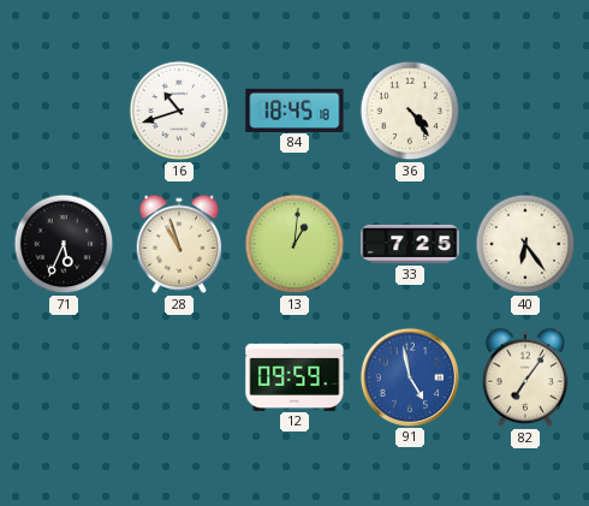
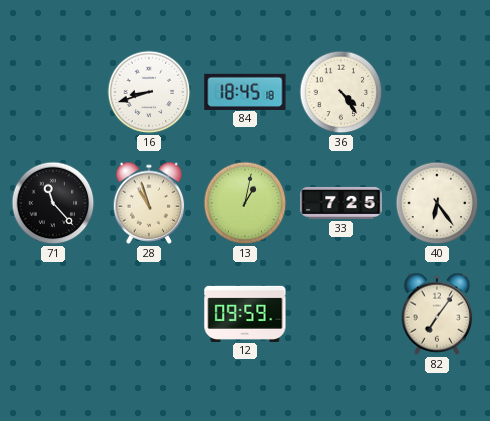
16: 10:42 -> 8:42
71: 5:34 -> 11:23
13: 1:01 -> 1:02
91: 4:58 -> none
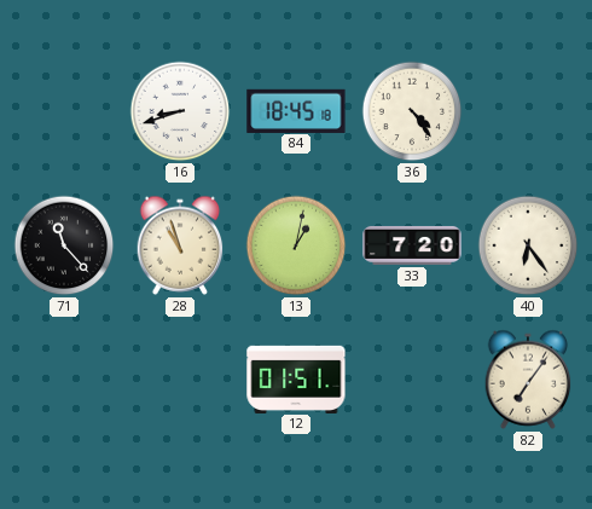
33: 7:25 -> 7:20
12: 09:59 -> 01:51
